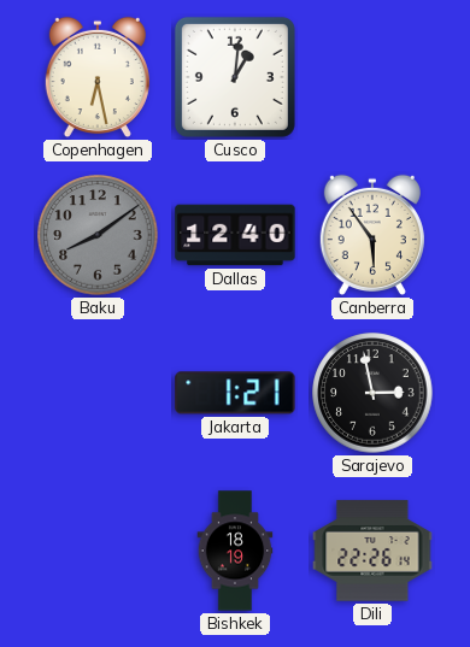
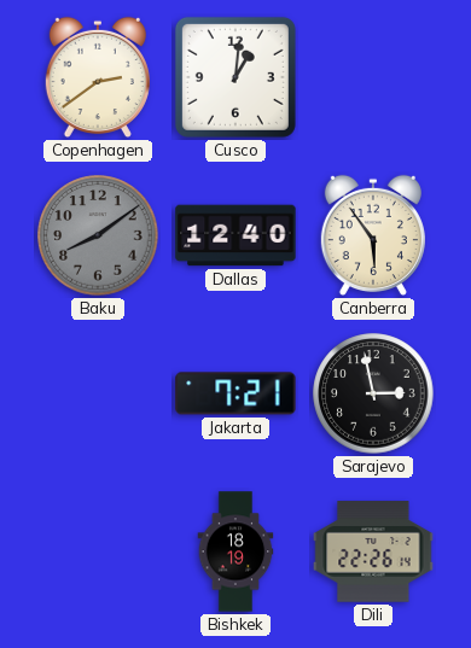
Copenhagen: 6:28 -> 2:39
Jakarta: 1:21 -> 7:21
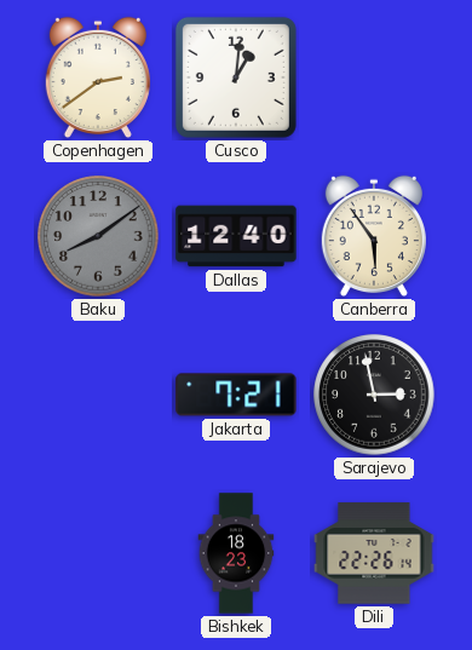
Bishkek: 18:19 -> 18:23
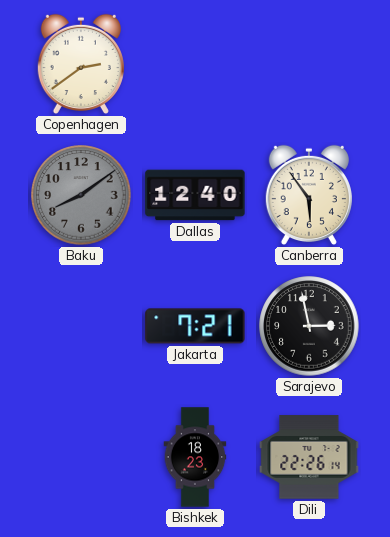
Cusco: 1:01 -> none
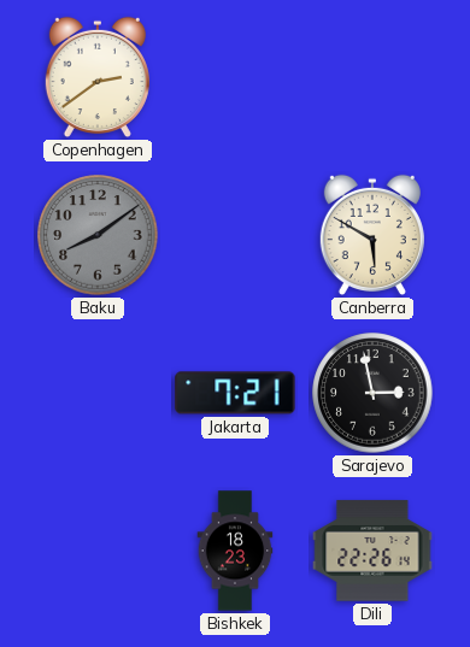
Dallas: 12:40 -> none
Canberra: 5:54 -> 5:50
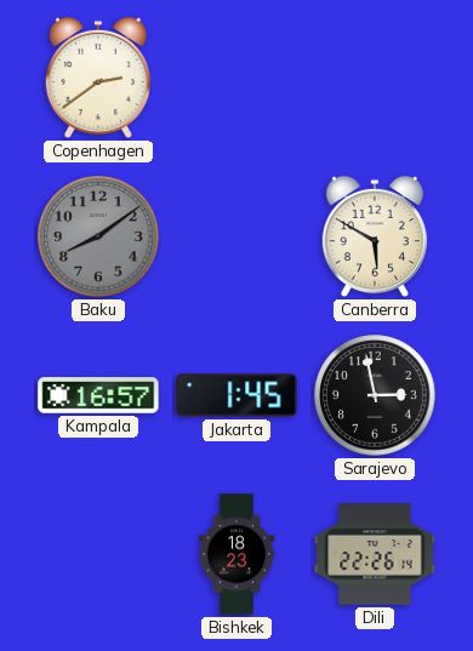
Kampala: none -> 16:57
Jakarta: 7:21 -> 1:45
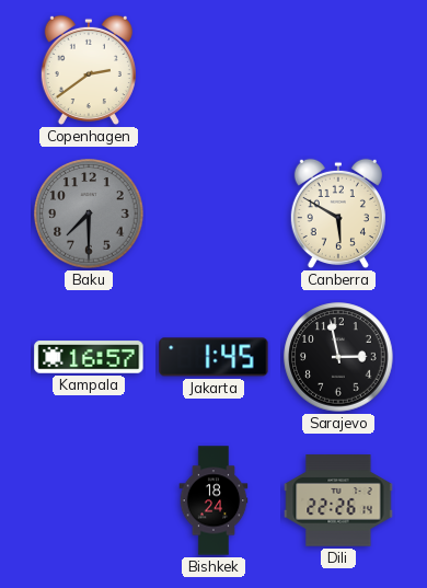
Baku: 8:09 -> 7:30
Bishkek: 18:23 -> 18:24
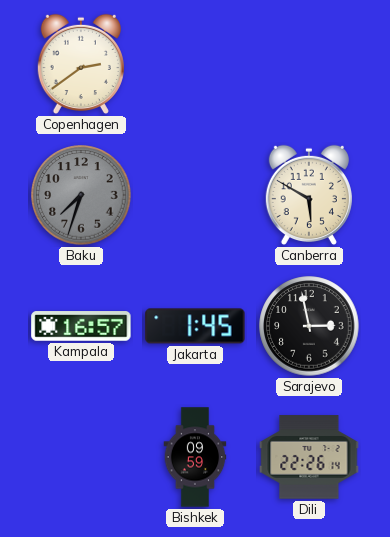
Baku: 7:30 -> 7:33
Bishkek: 18:24 -> 09:59
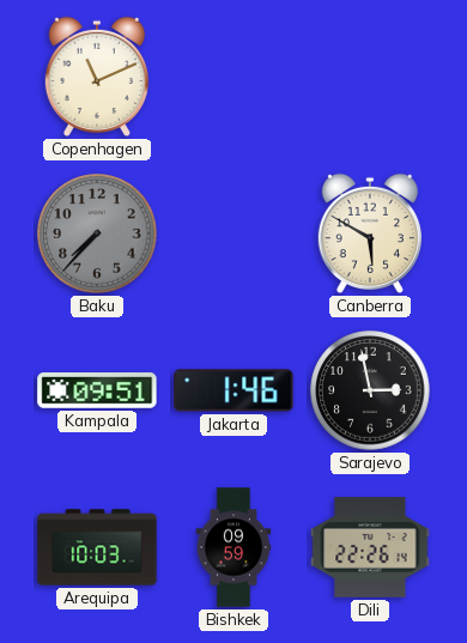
Copenhagen: 2:39 -> 11:11
Baku: 7:33 -> 7:37
Kampala: 16:57 -> 09:51
Jakarta: 1:45 -> 1:46
Arequipa: none -> 10:03
